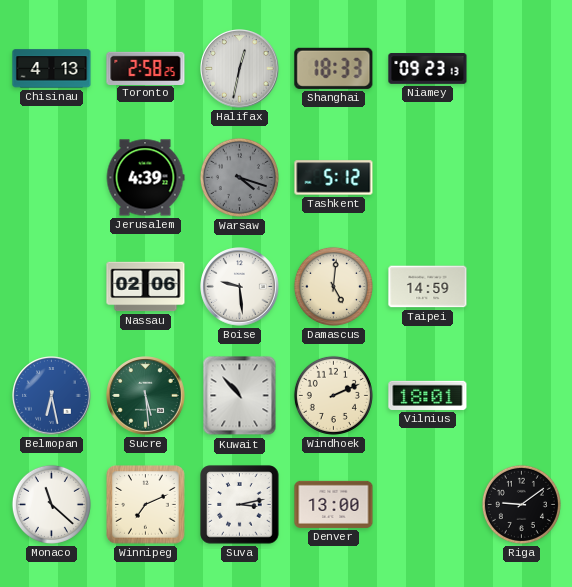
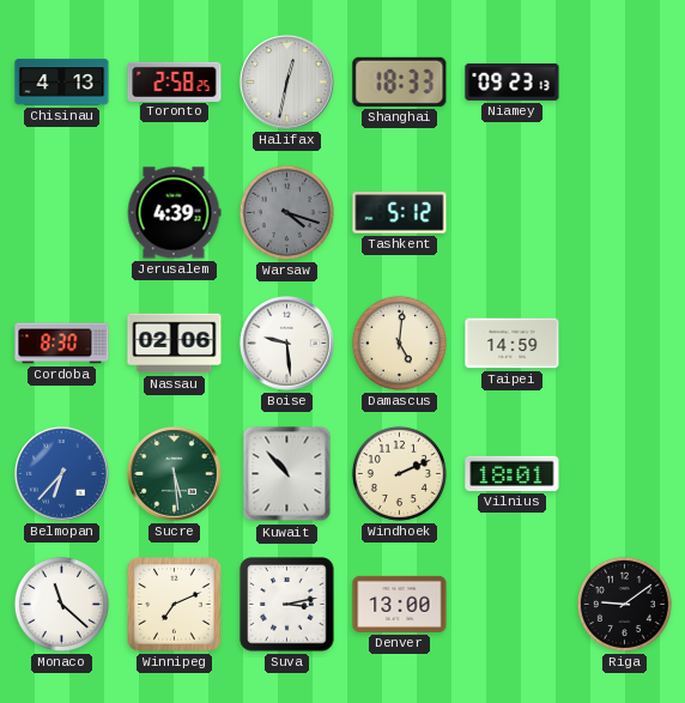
Cordoba: none -> 8:30
Belmopan: 6:28 -> 6:37
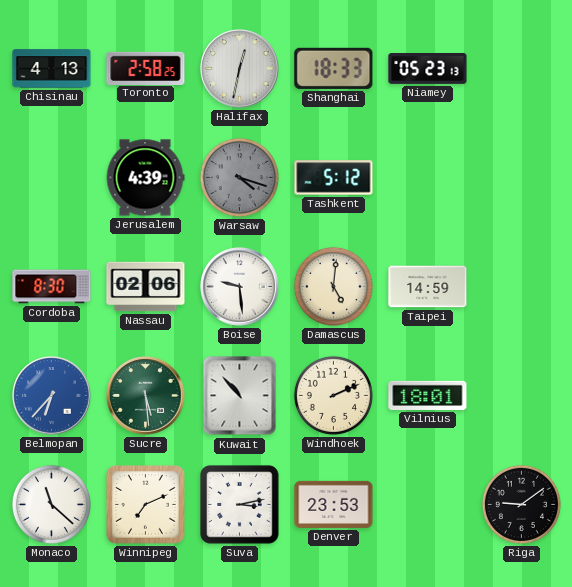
Niamey: 09:23 -> 05:23
Denver: 13:00 -> 23:53
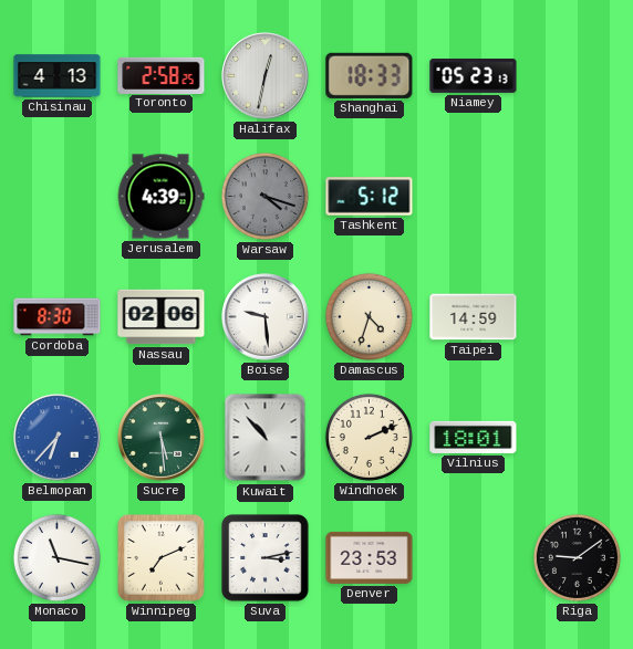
Damascus: 5:01 -> 4:33
Monaco: 11:22 -> 11:17
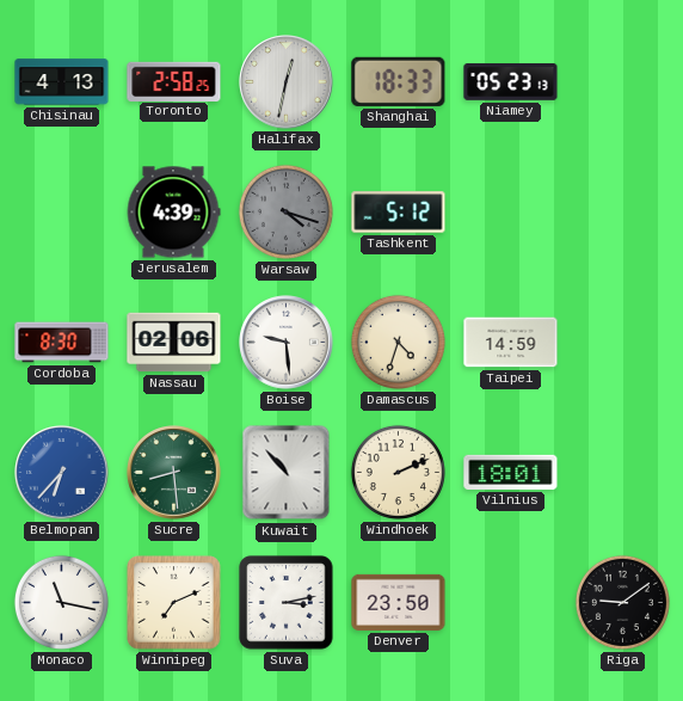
Sucre: 5:29 -> 8:29
Denver: 23:53 -> 23:50
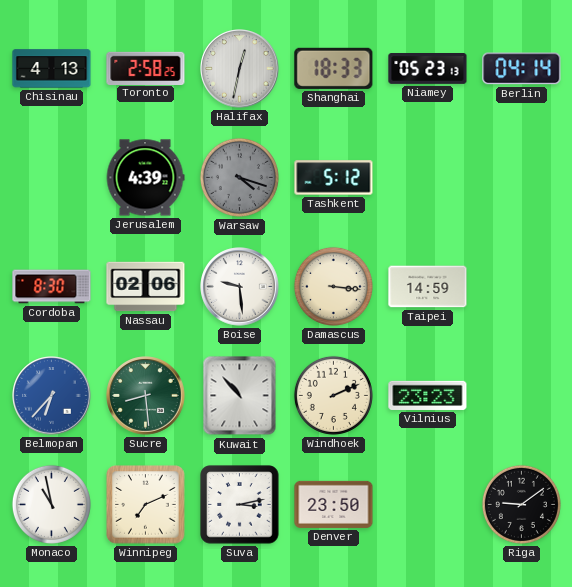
Berlin: none -> 04:14
Damascus: 4:33 -> 3:16
Vilnius: 18:01 -> 23:23
Monaco: 11:17 -> 10:58
